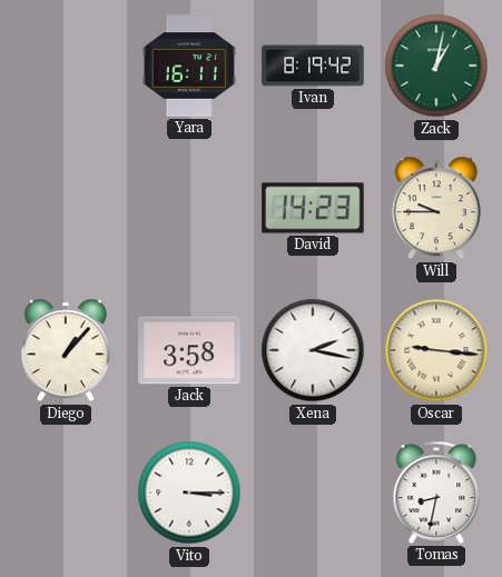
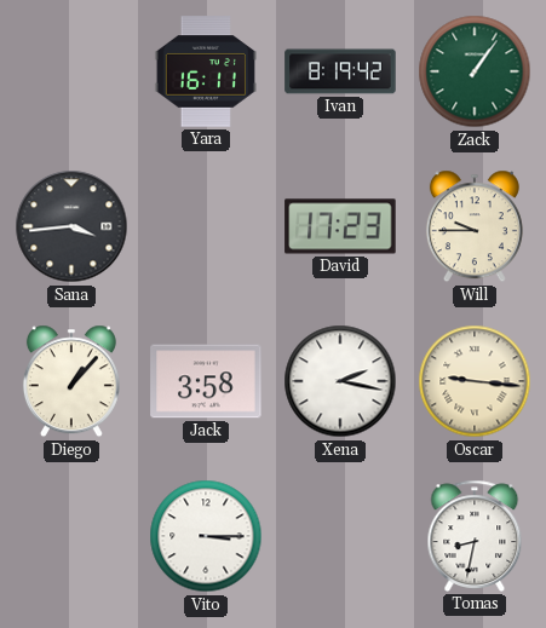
Zack: 1:02 -> 1:06
Sana: none -> 3:44
David: 14:23 -> 17:23
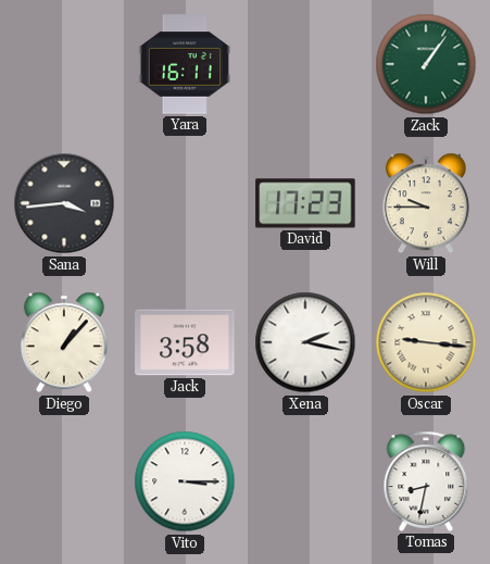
Ivan: 8:19 -> none
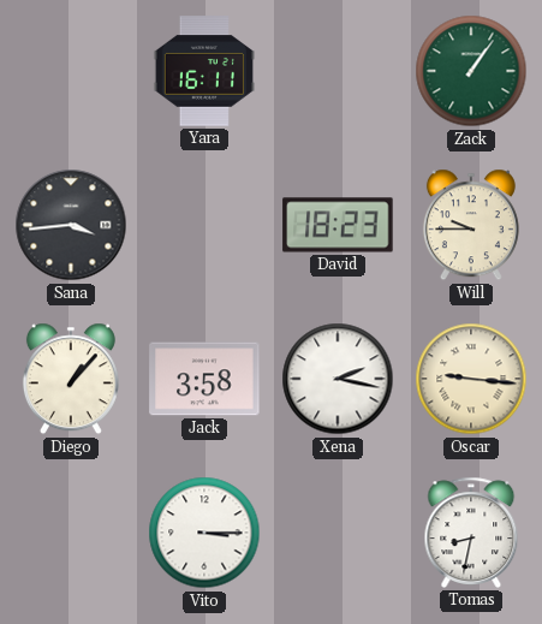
David: 17:23 -> 18:23
